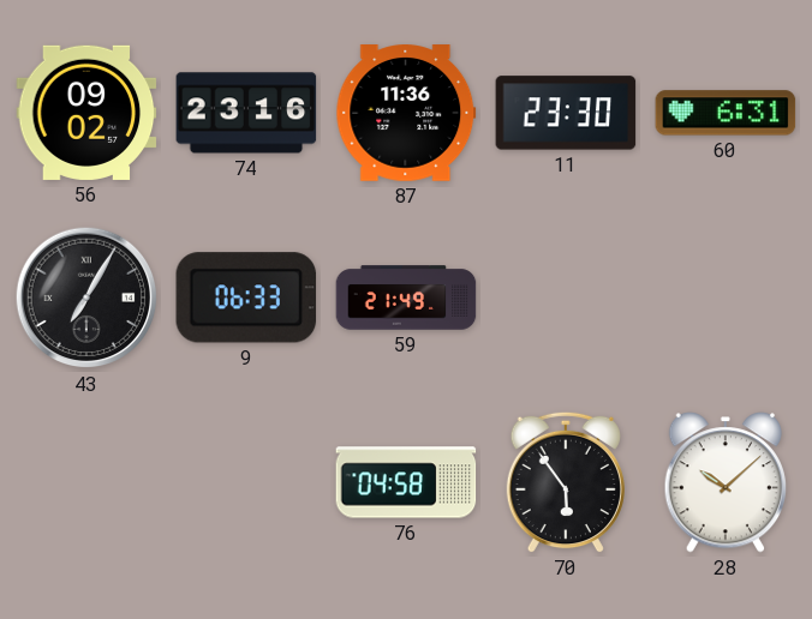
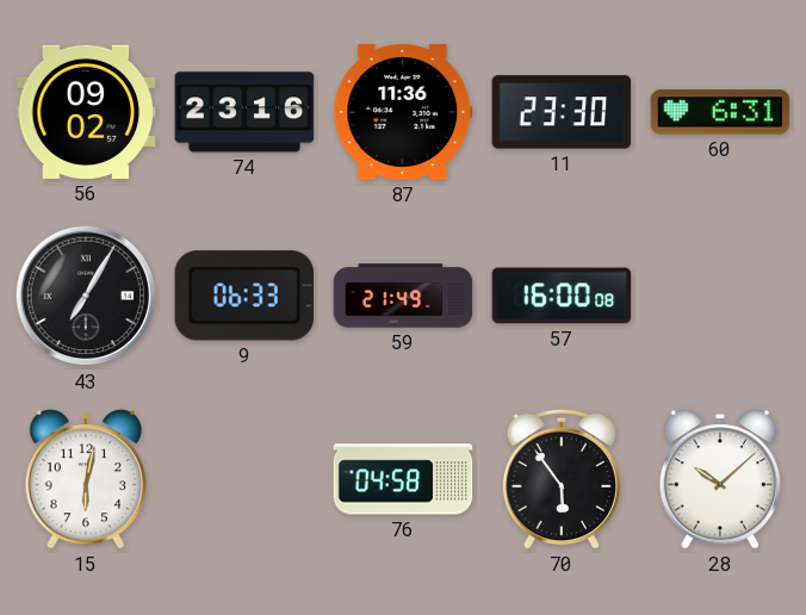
57: none -> 16:00
15: none -> 6:02
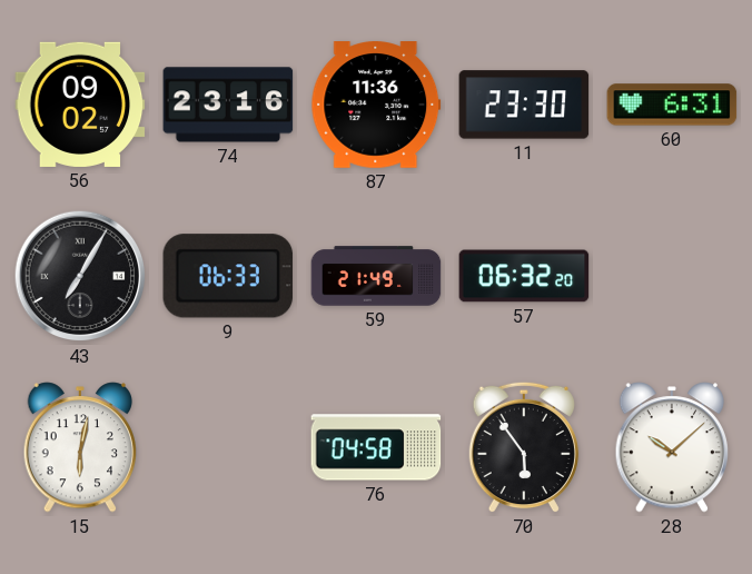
57: 16:00 -> 06:32
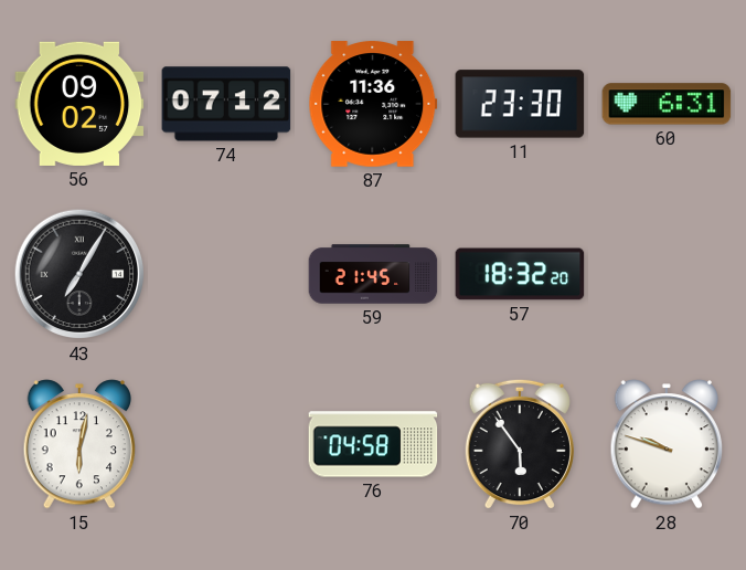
74: 23:16 -> 07:12
9: 06:33 -> none
59: 21:49 -> 21:45
57: 06:32 -> 18:32
28: 10:08 -> 9:48
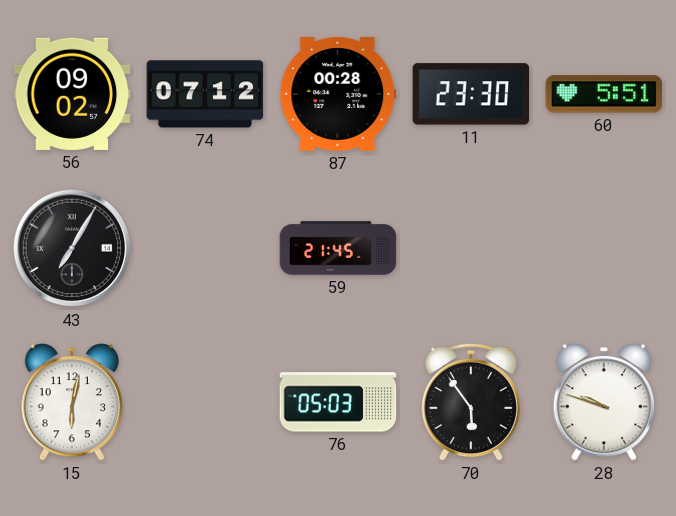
87: 11:36 -> 00:28
60: 6:31 -> 5:51
57: 18:32 -> none
76: 04:58 -> 05:03
